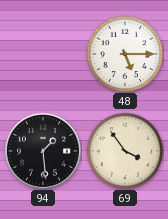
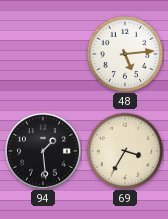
48: 5:15 -> 5:14
69: 3:54 -> 3:35
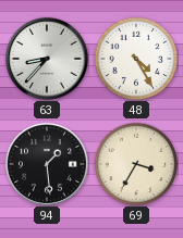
63: none -> 8:37
48: 5:14 -> 4:25
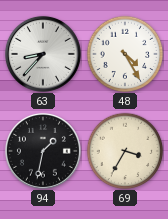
94: 1:29 -> 1:32
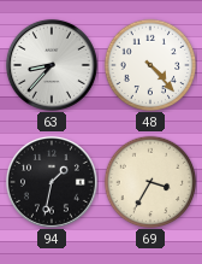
48: 4:25 -> 4:23
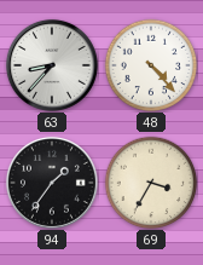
94: 1:32 -> 1:36
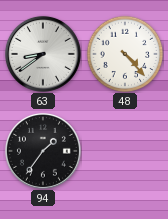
63: 8:37 -> 8:39
69: 3:35 -> none
